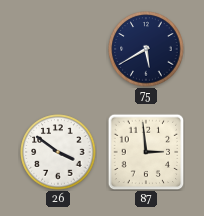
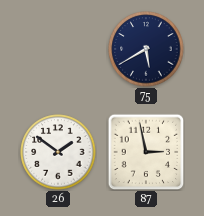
26: 3:51 -> 1:51
87: 2:59 -> 2:58
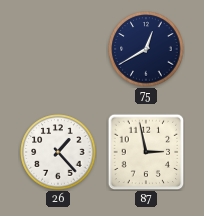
75: 5:40 -> 12:40
26: 1:51 -> 1:23
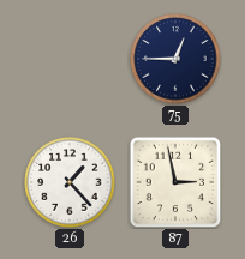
75: 12:40 -> 12:45
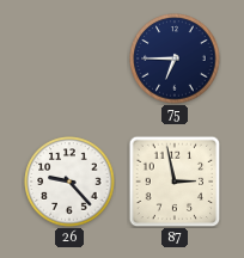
75: 12:45 -> 6:45
26: 1:23 -> 9:23
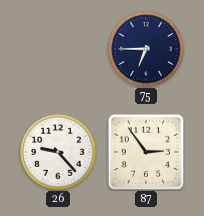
87: 2:58 -> 2:54
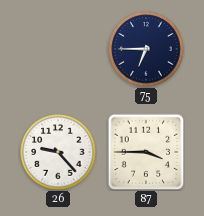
87: 2:54 -> 3:45
